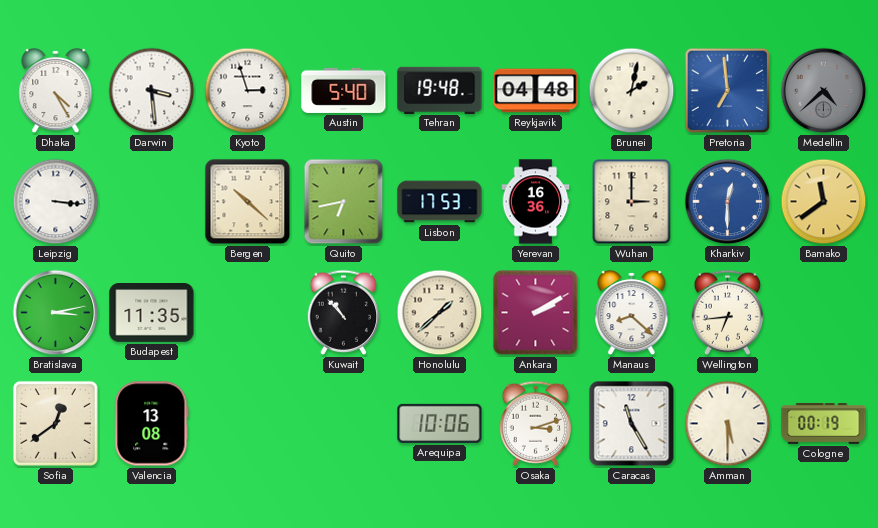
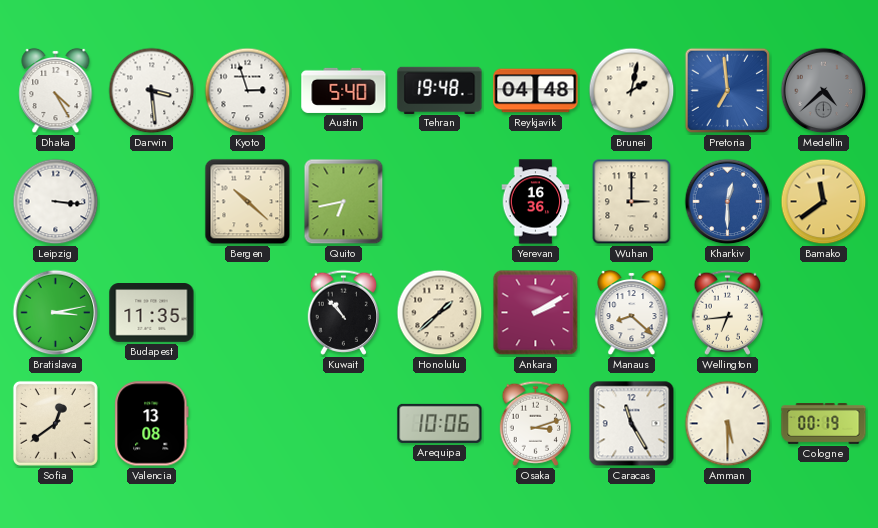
Lisbon: 17:53 -> none
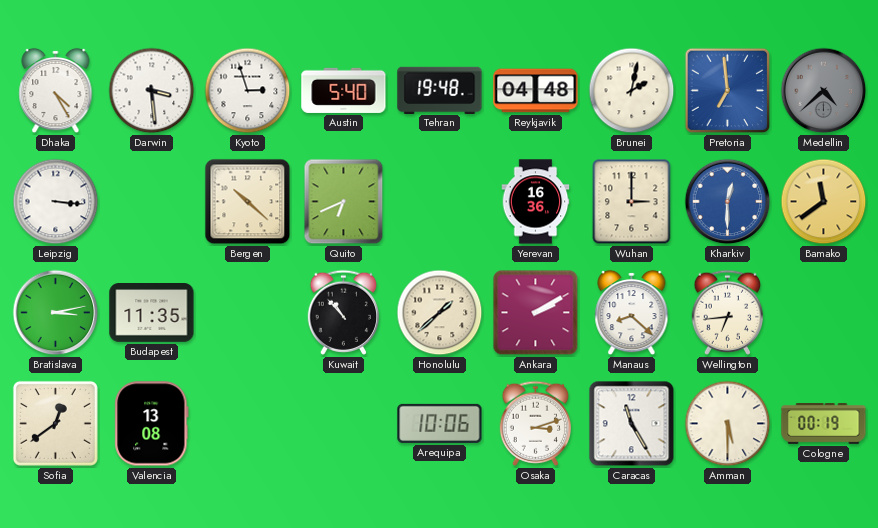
Quito: 6:43 -> 6:41
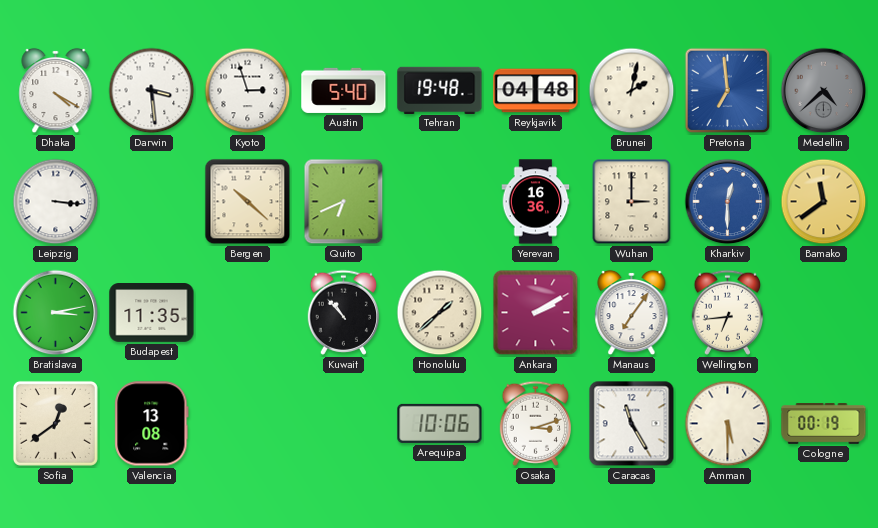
Dhaka: 4:25 -> 4:20
Manaus: 8:22 -> 7:06
